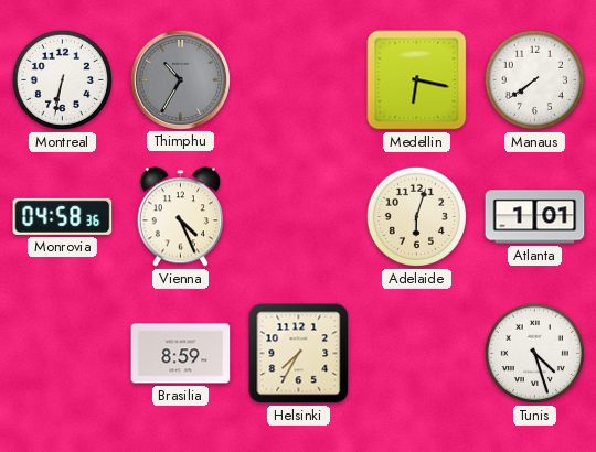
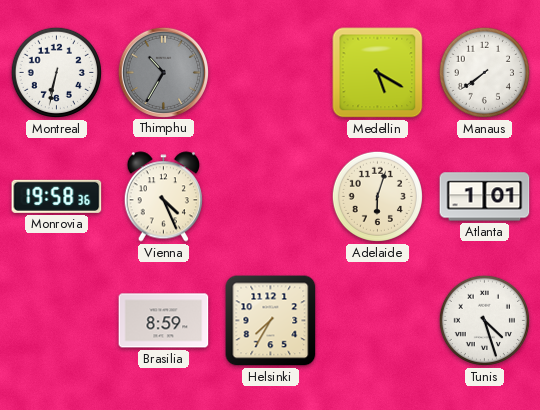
Medellin: 6:17 -> 5:20
Monrovia: 04:58 -> 19:58
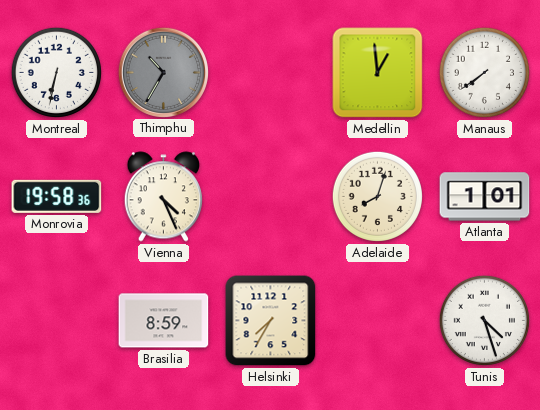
Medellin: 5:20 -> 12:59
Adelaide: 6:03 -> 8:03
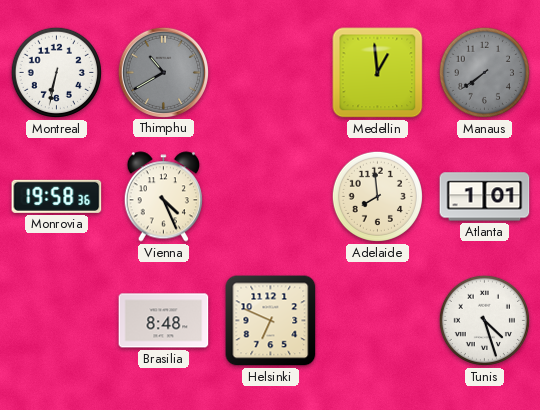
Thimphu: 10:35 -> 10:40
Manaus dial: white -> grey
Adelaide: 8:03 -> 7:59
Brasilia: 8:59 -> 8:48
Helsinki: 7:35 -> 6:49
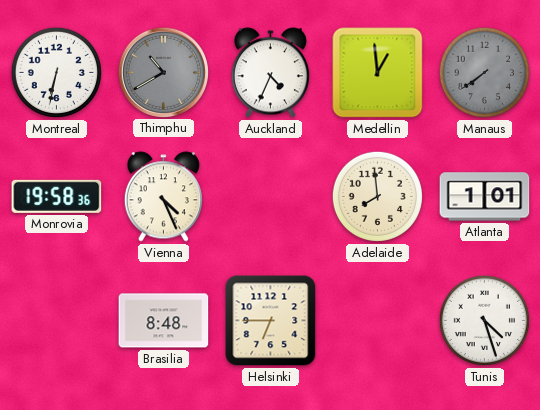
Auckland: none -> 4:34
Helsinki: 6:49 -> 6:45
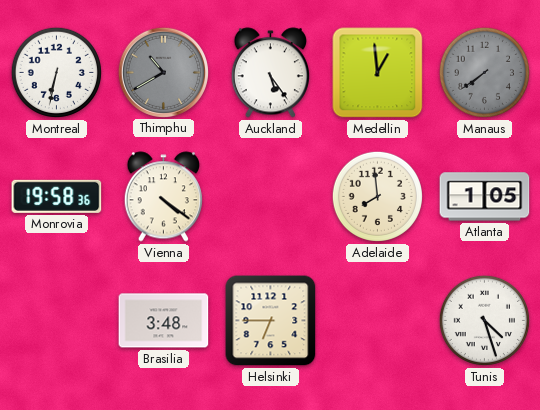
Auckland: 4:34 -> 5:24
Vienna: 4:26 -> 4:21
Atlanta: 1:01 -> 1:05
Brasilia: 8:48 -> 3:48
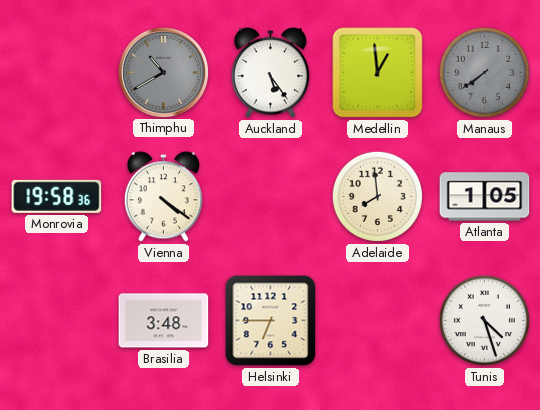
Montreal: 6:32 -> none
